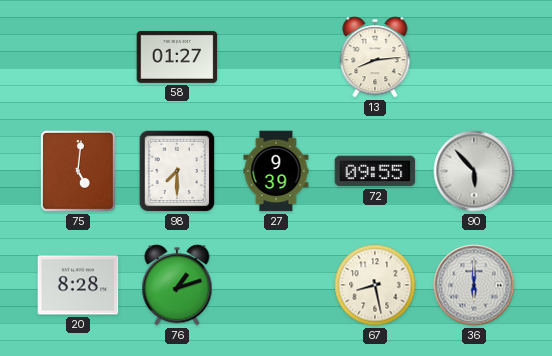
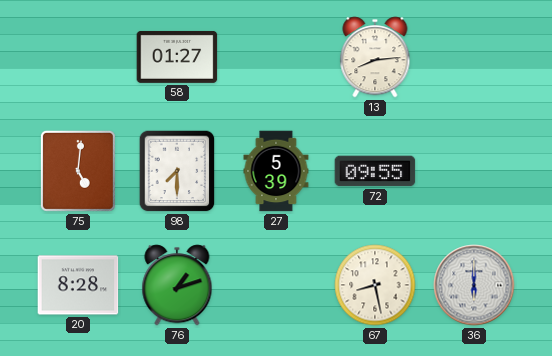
27: 9:39 -> 5:39
90: 5:53 -> none
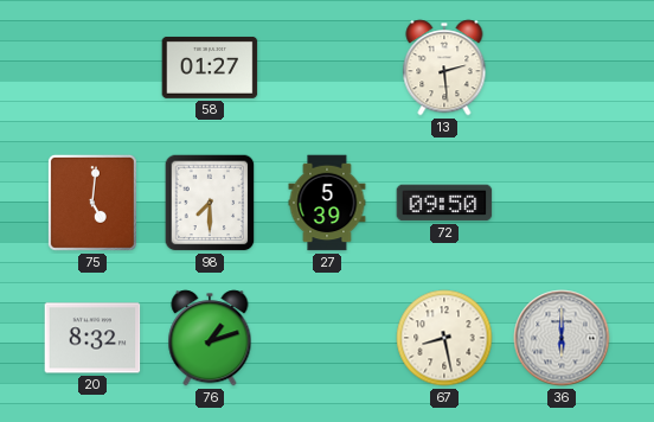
13: 8:14 -> 2:29
72: 09:55 -> 09:50
20: 8:28 -> 8:32
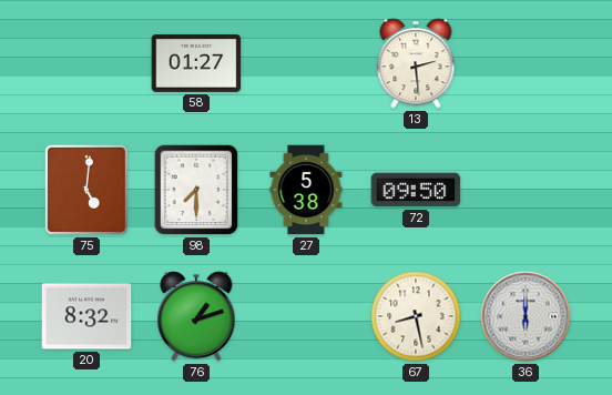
27: 5:39 -> 5:38
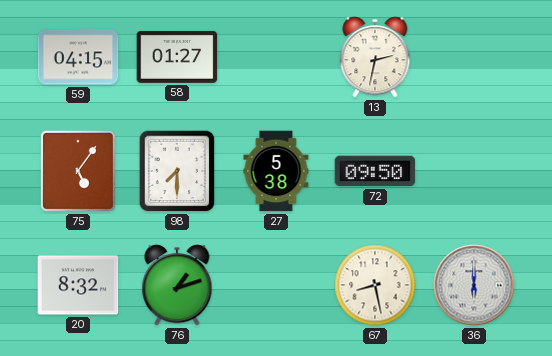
59: none -> 04:15
13: 2:29 -> 2:32
75: 5:01 -> 5:06
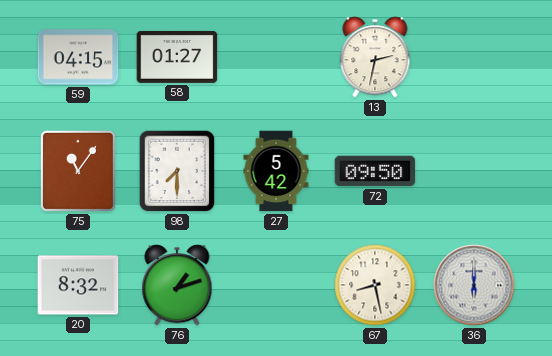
75: 5:06 -> 11:06
27: 5:38 -> 5:42
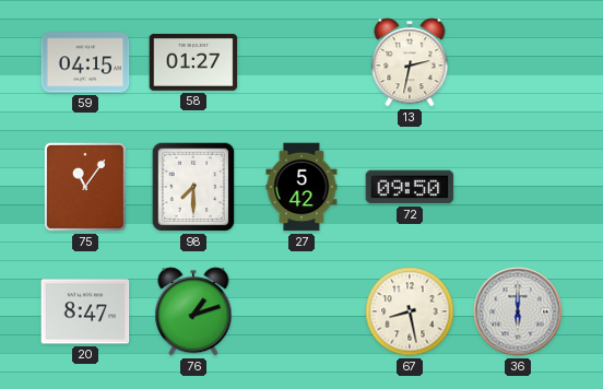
20: 8:32 -> 8:47
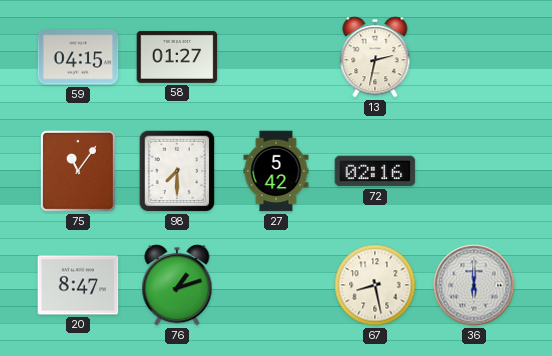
72: 09:50 -> 02:16
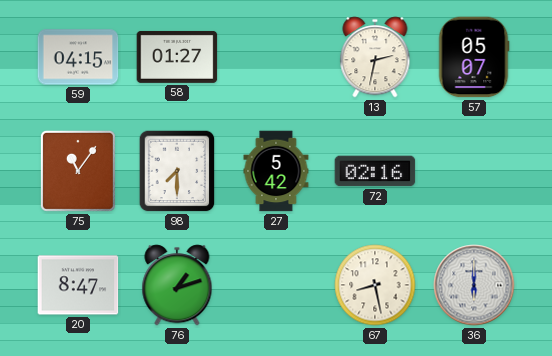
57: none -> 05:07
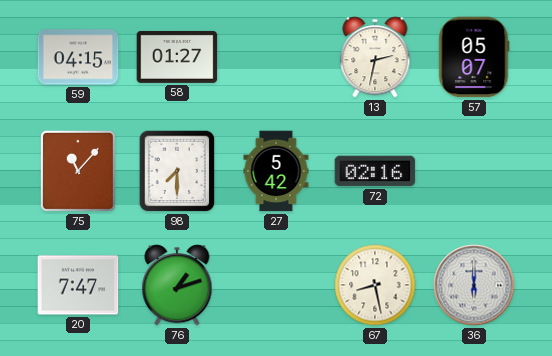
75: 11:06 -> 11:07
20: 8:47 -> 7:47
